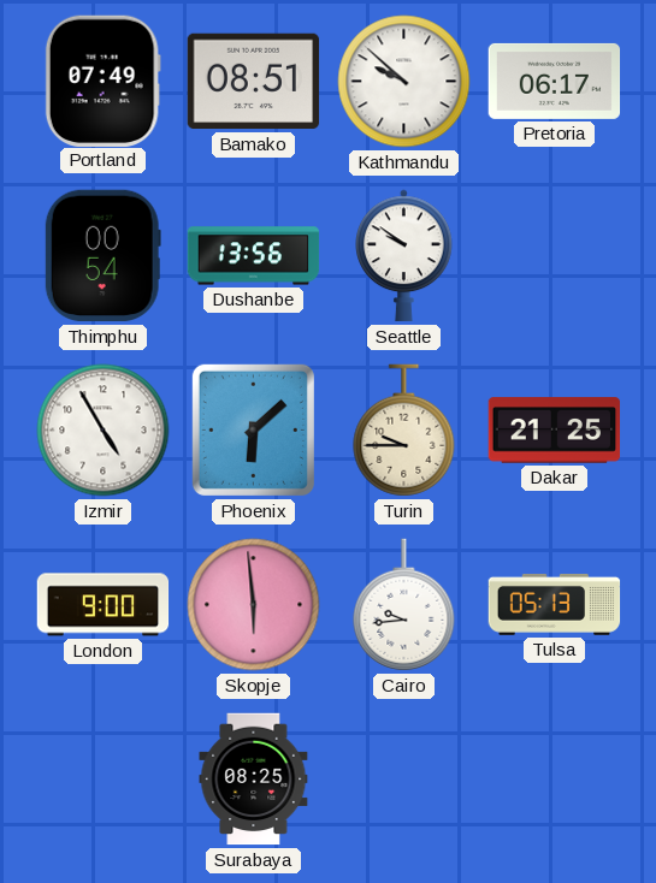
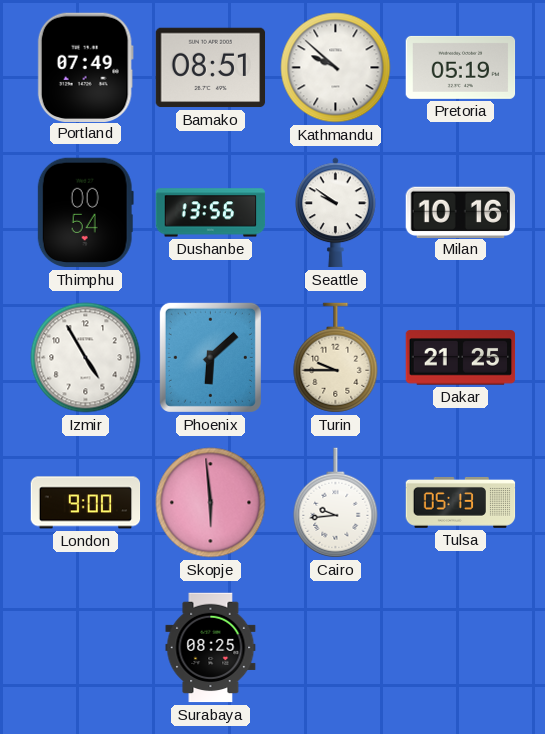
Pretoria: 06:17 -> 05:19
Milan: none -> 10:16
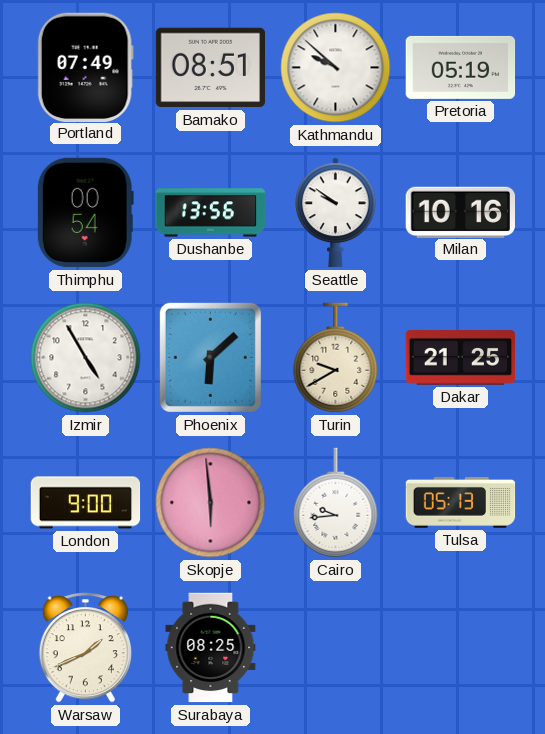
Turin: 9:45 -> 9:40
Warsaw: none -> 1:41
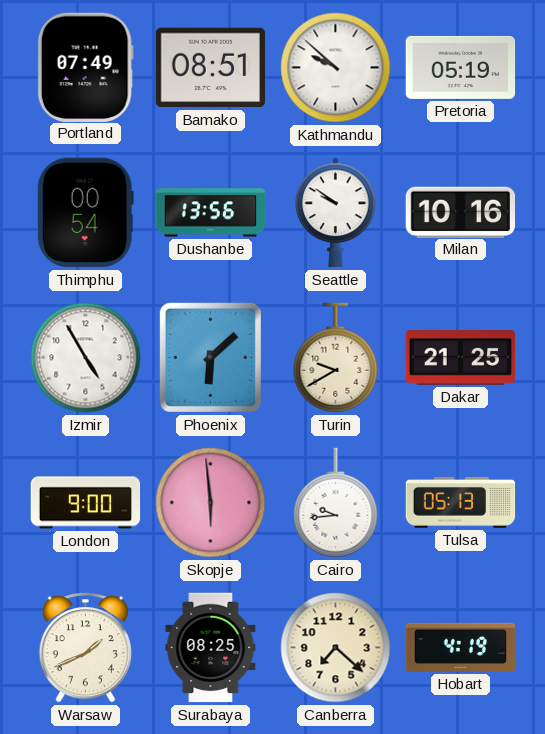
Canberra: none -> 7:22
Hobart: none -> 4:19
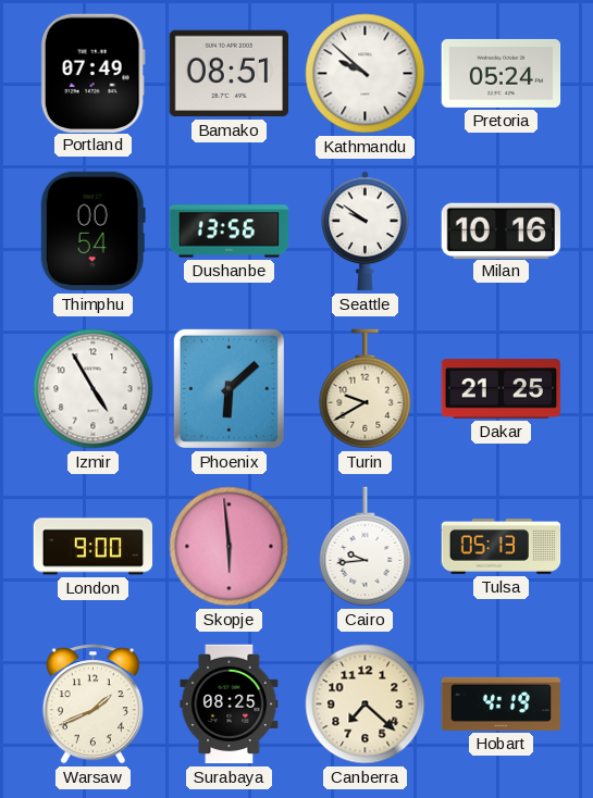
Pretoria: 05:19 -> 05:24
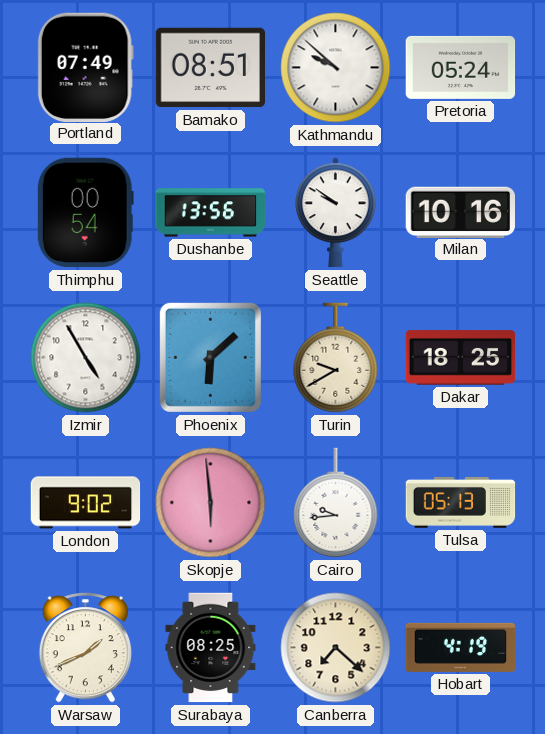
Dakar: 21:25 -> 18:25
London: 9:00 -> 9:02
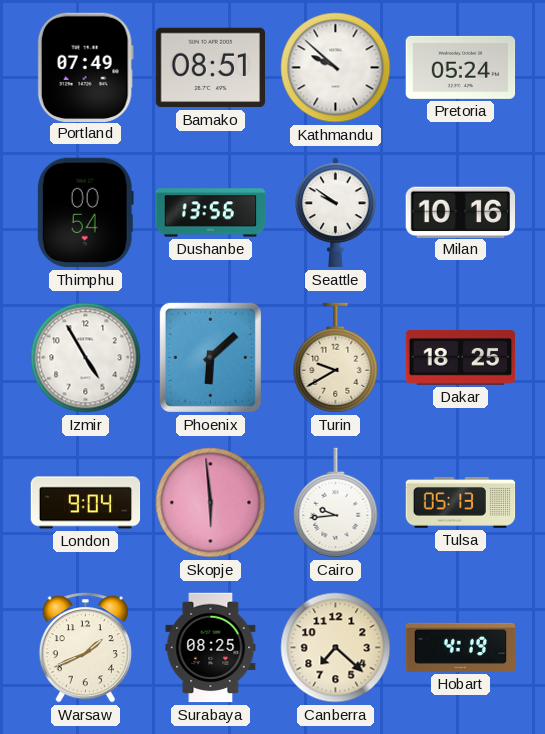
London: 9:02 -> 9:04
